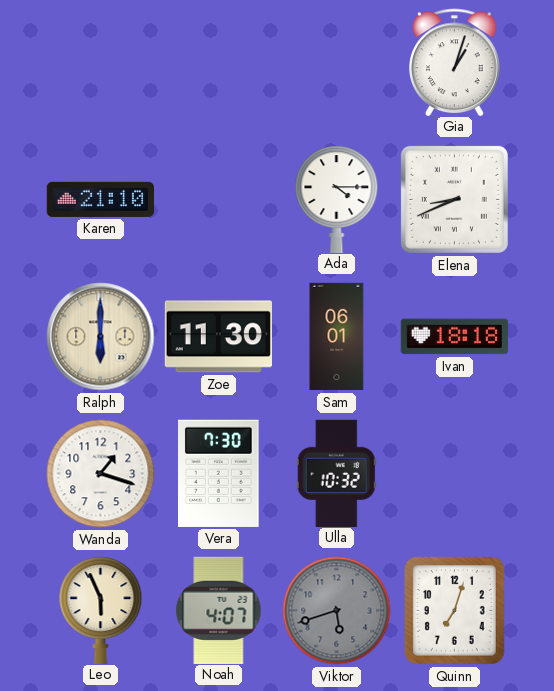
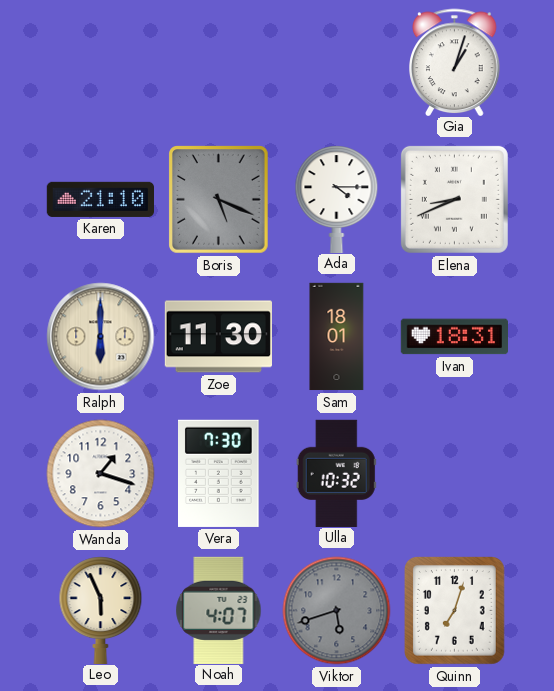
Boris: none -> 5:19
Sam: 06:01 -> 18:01
Ivan: 18:18 -> 18:31
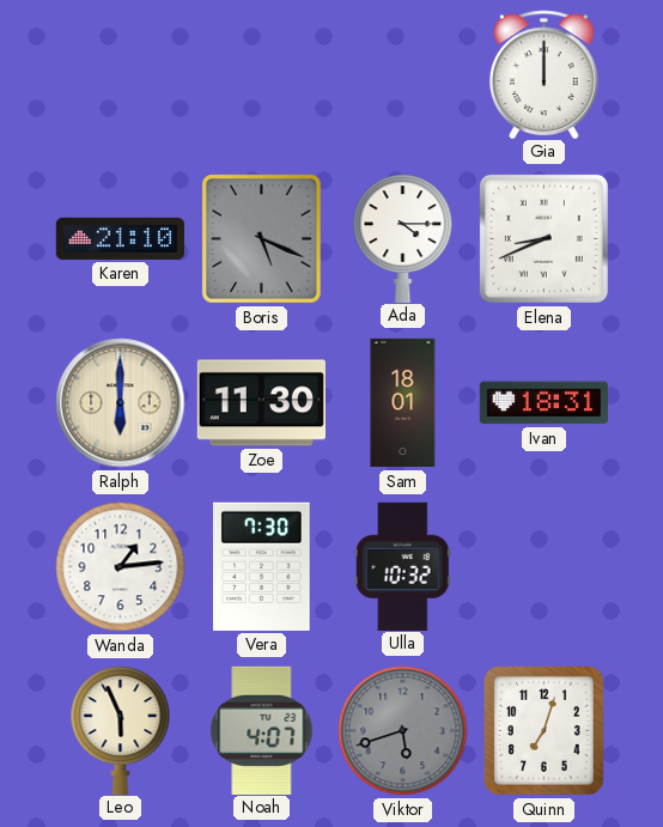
Gia: 1:03 -> 12:00
Wanda: 1:18 -> 1:14
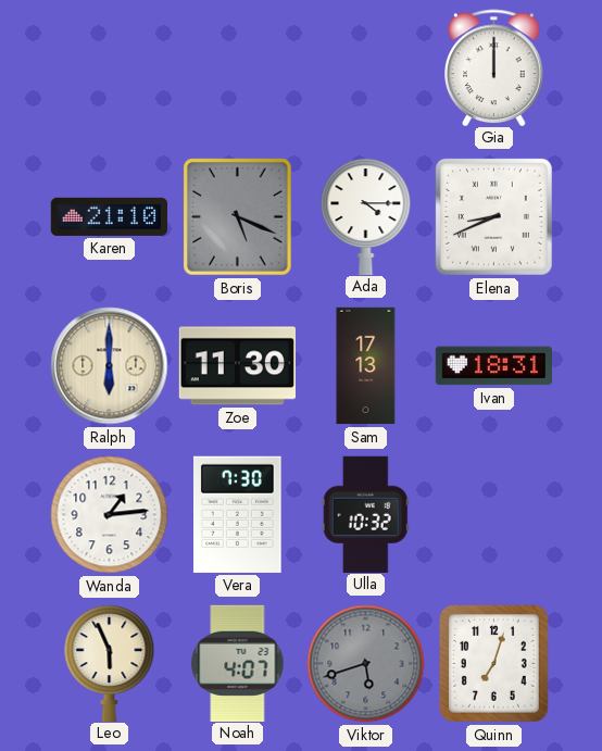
Sam: 18:01 -> 17:13
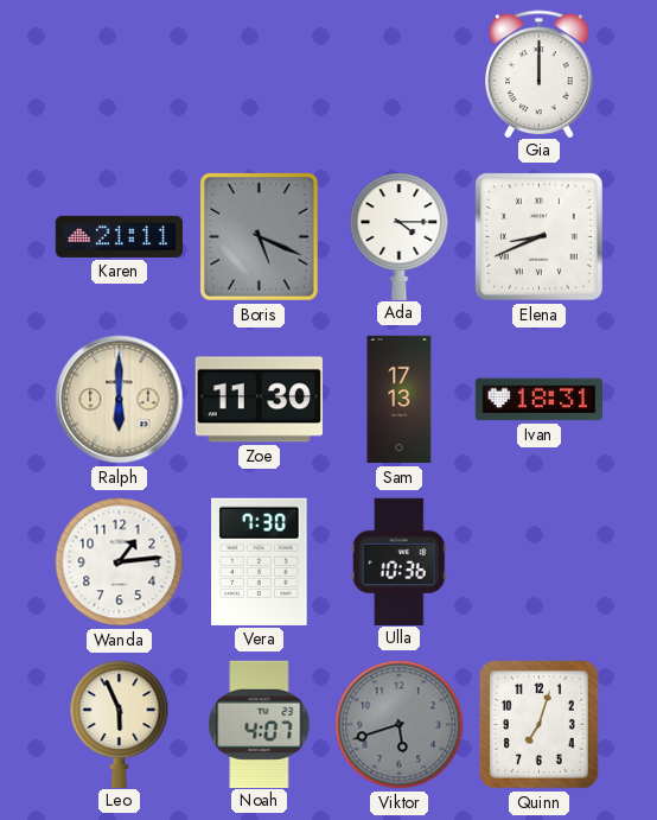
Karen: 21:10 -> 21:11
Ulla: 10:32 -> 10:36
